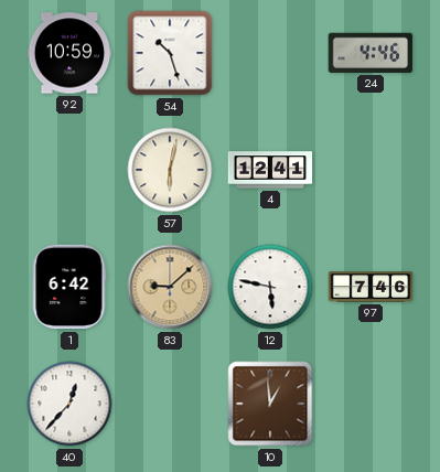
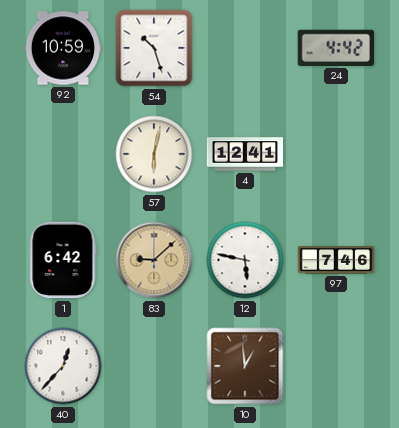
24: 4:46 -> 4:42
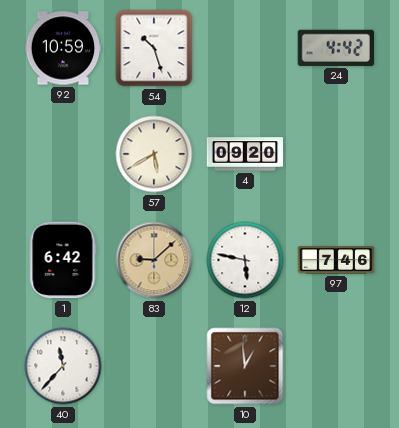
57: 6:02 -> 5:40
4: 12:41 -> 09:20
40: 12:37 -> 11:37
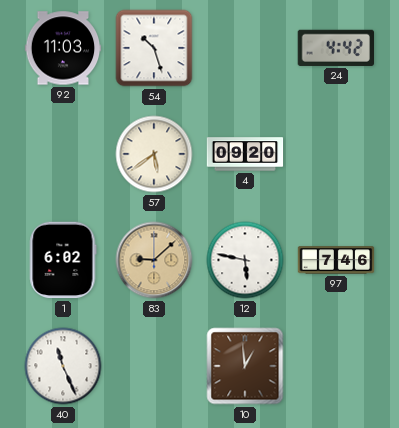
92: 10:59 -> 11:03
57: 5:40 -> 5:39
1: 6:42 -> 6:02
40: 11:37 -> 11:26
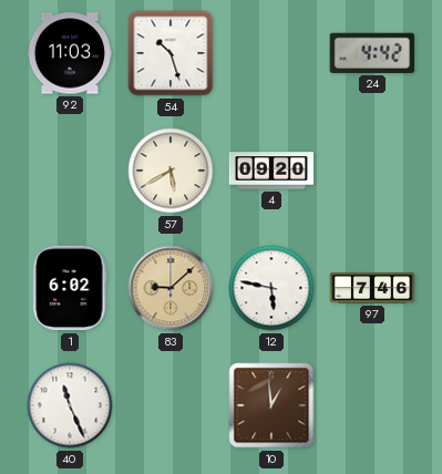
57: 5:39 -> 5:40
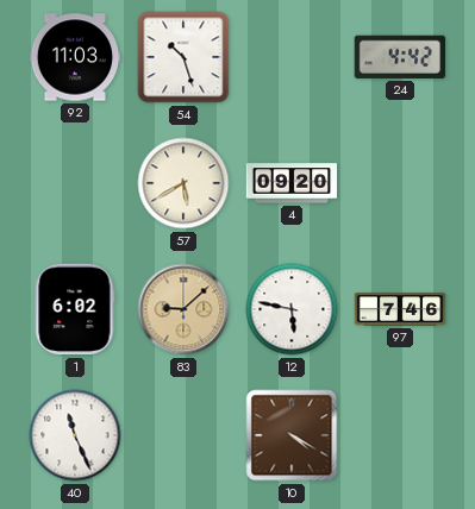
10: 12:59 -> 4:20
